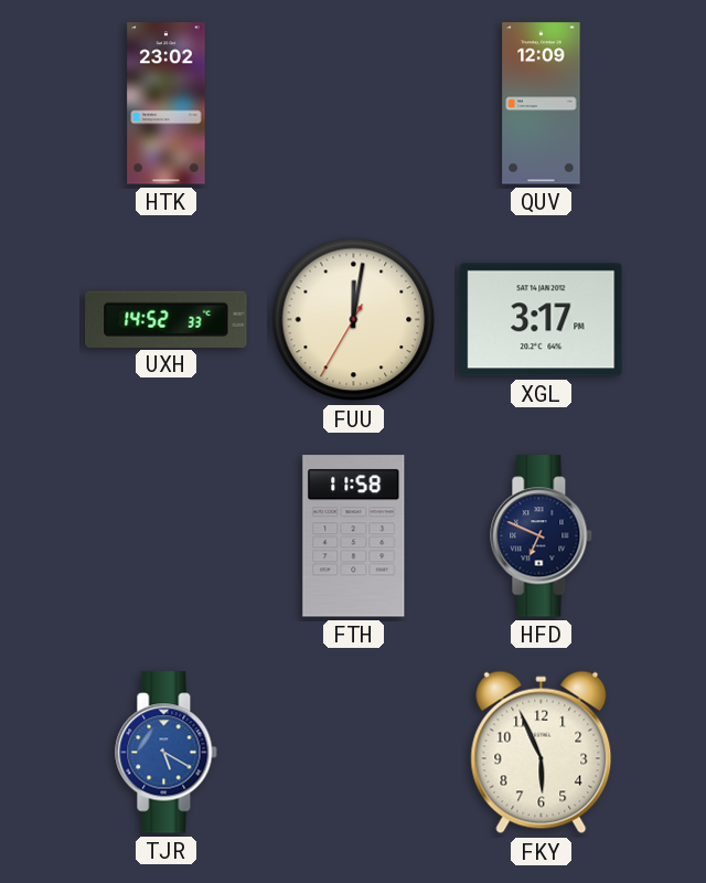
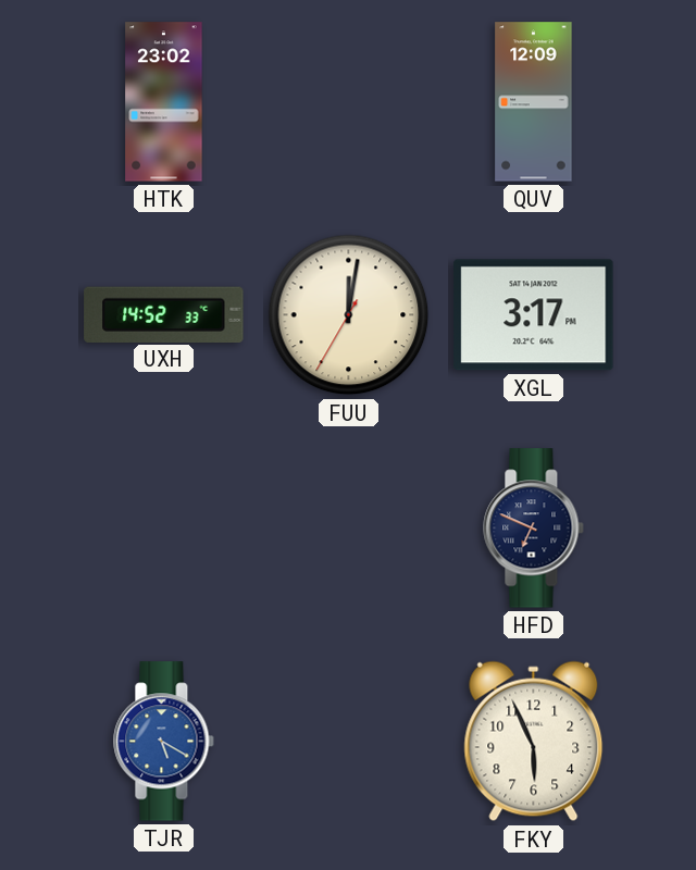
FTH: 11:58 -> none
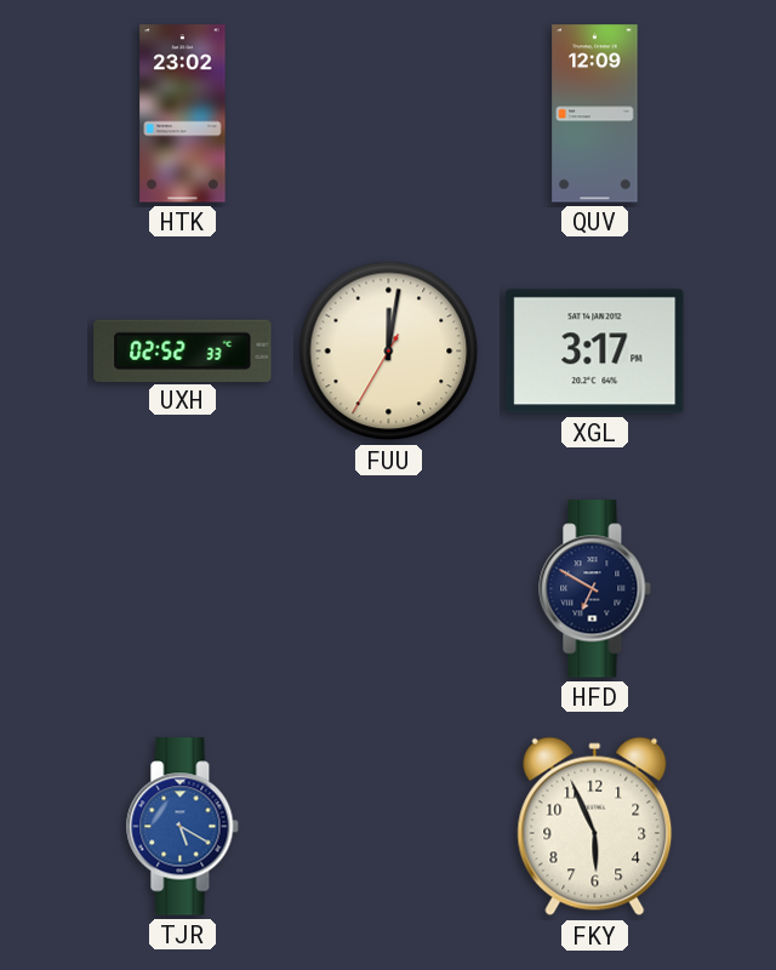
UXH: 14:52 -> 02:52
HFD: 6:49 -> 6:50
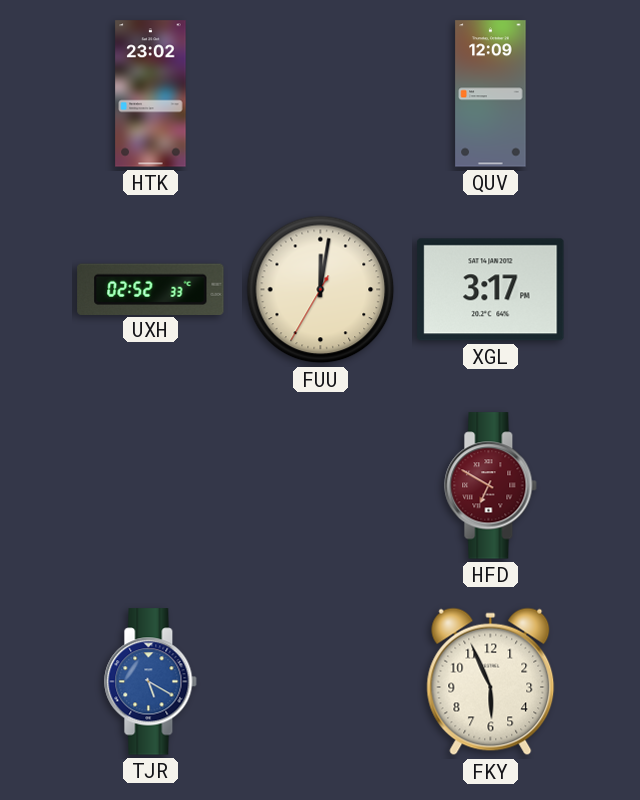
HFD dial: navy -> burgundy
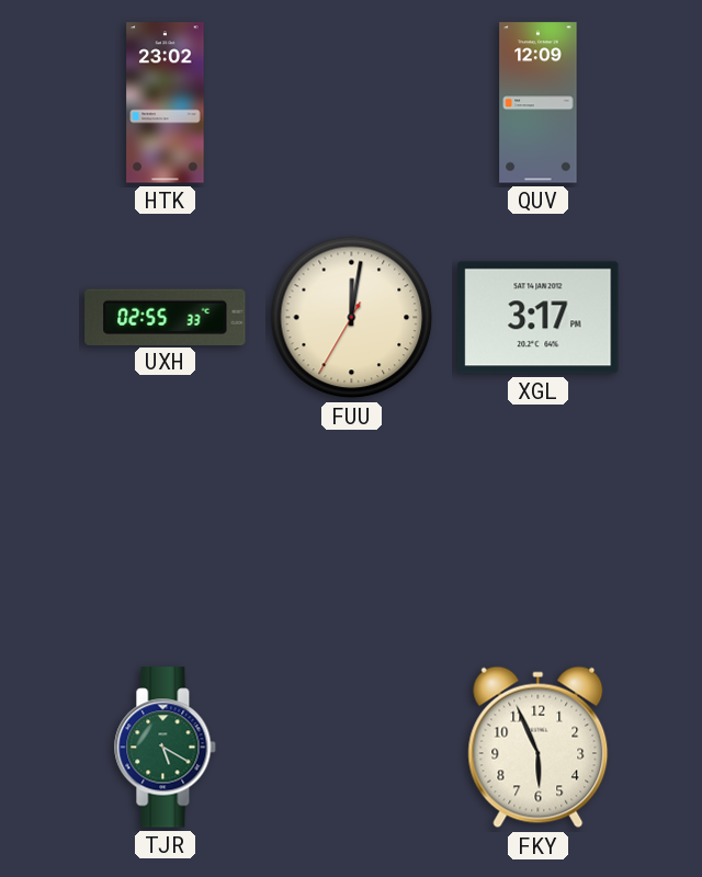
UXH: 02:52 -> 02:55
HFD: 6:50 -> none
TJR dial: blue -> green
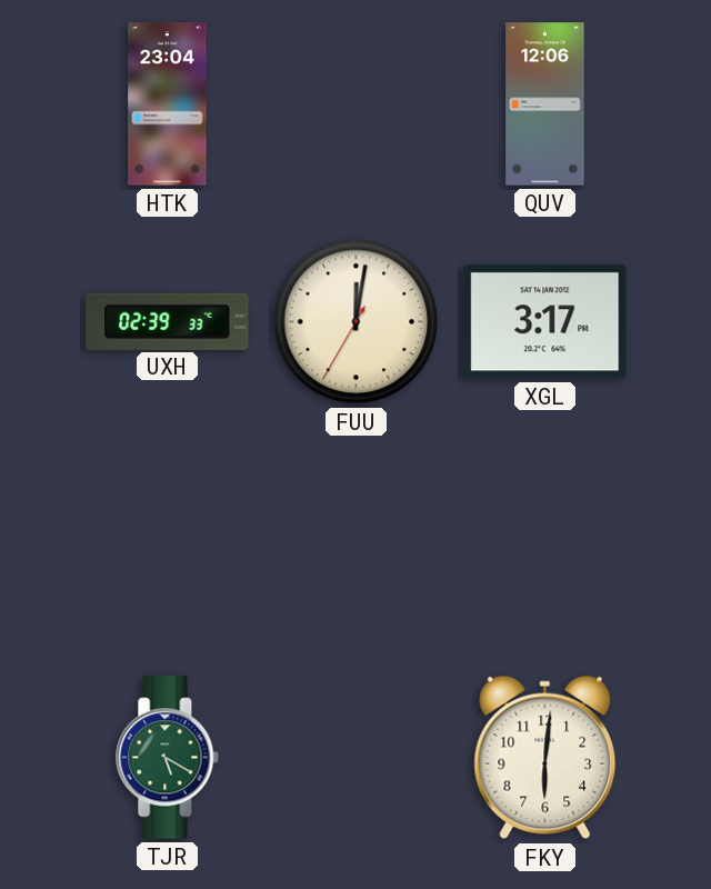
HTK: 23:02 -> 23:04
QUV: 12:09 -> 12:06
UXH: 02:55 -> 02:39
FKY: 5:56 -> 6:01
